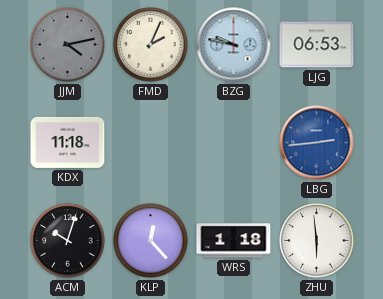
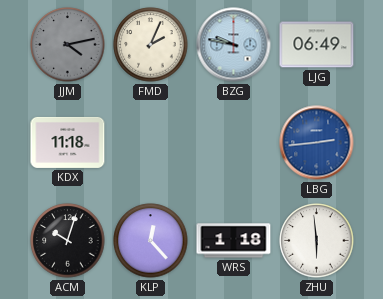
LJG: 06:53 -> 06:49
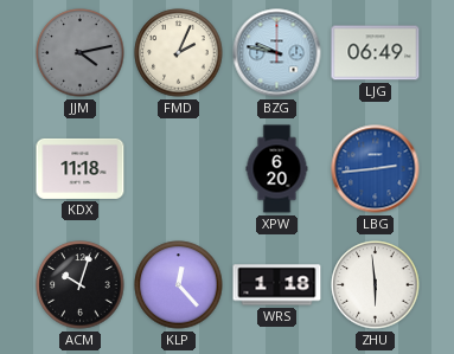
XPW: none -> 6:20
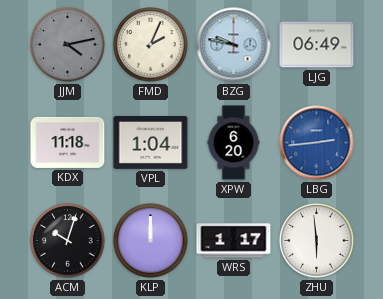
VPL: none -> 1:04
KLP: 12:23 -> 12:00
WRS: 1:18 -> 1:17
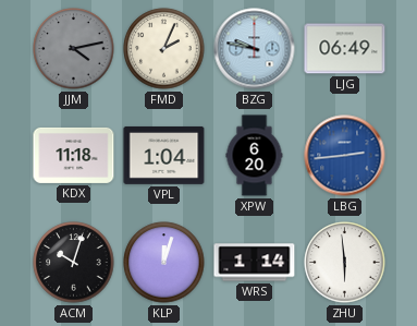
KLP: 12:00 -> 12:03
WRS: 1:17 -> 1:14
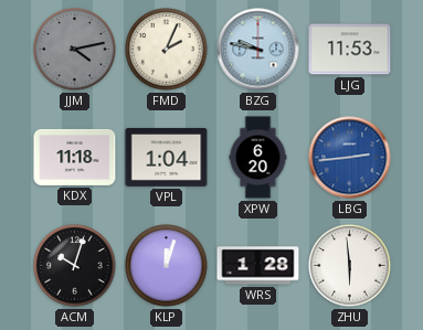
LJG: 06:49 -> 11:53
WRS: 1:14 -> 1:28
